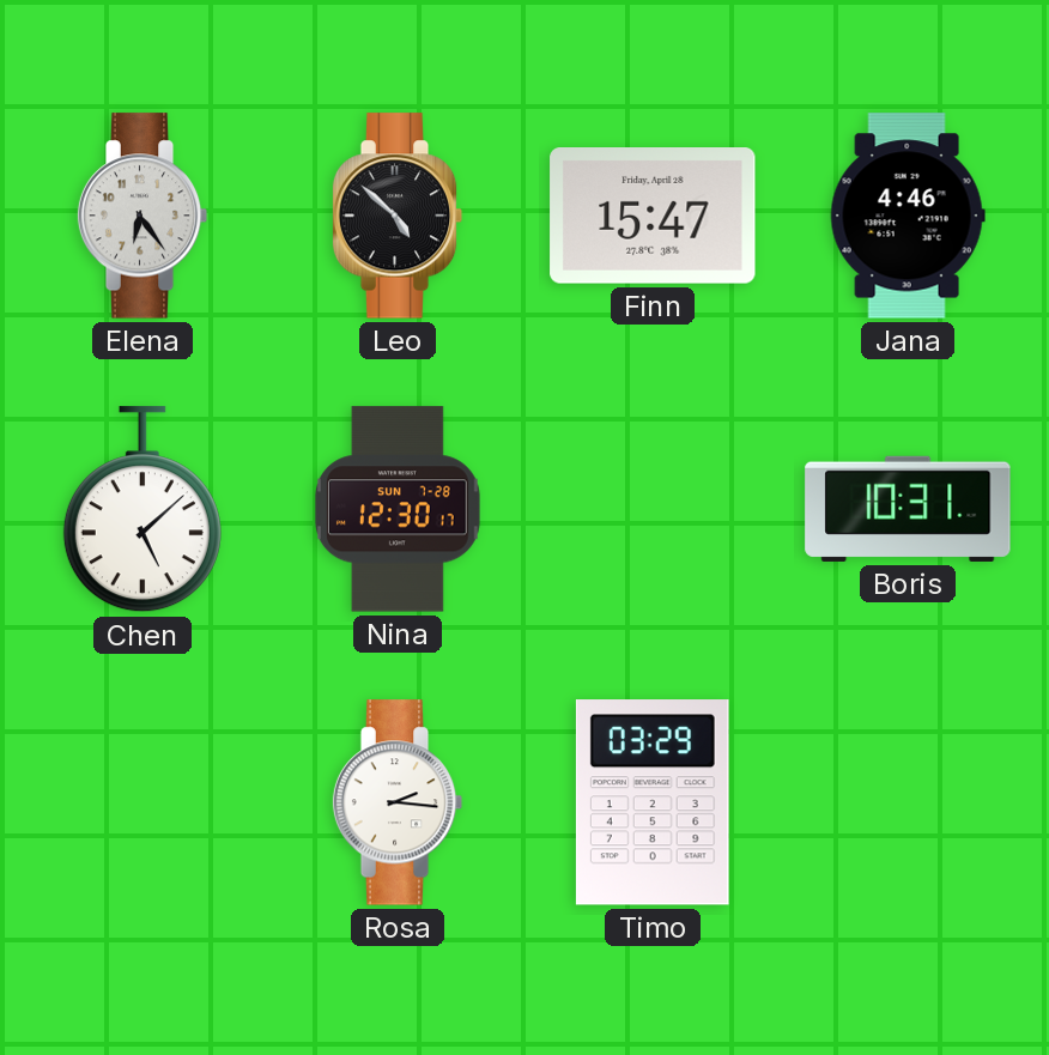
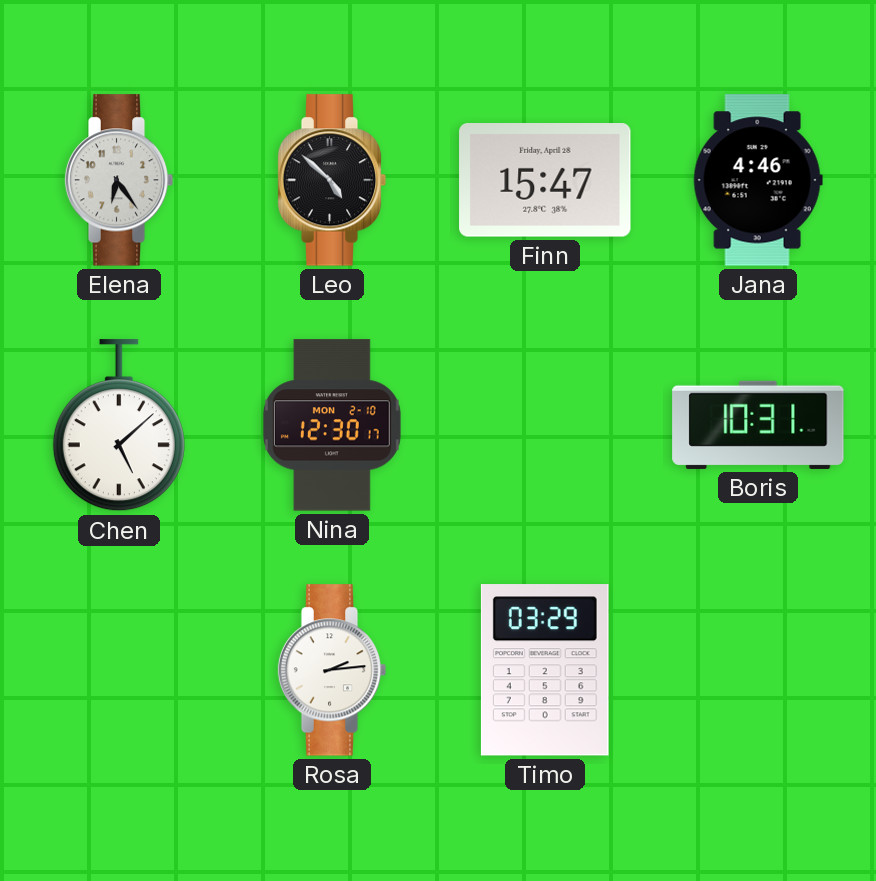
Nina date: SUN 7-28 -> MON 2-10
Rosa: 2:16 -> 2:14
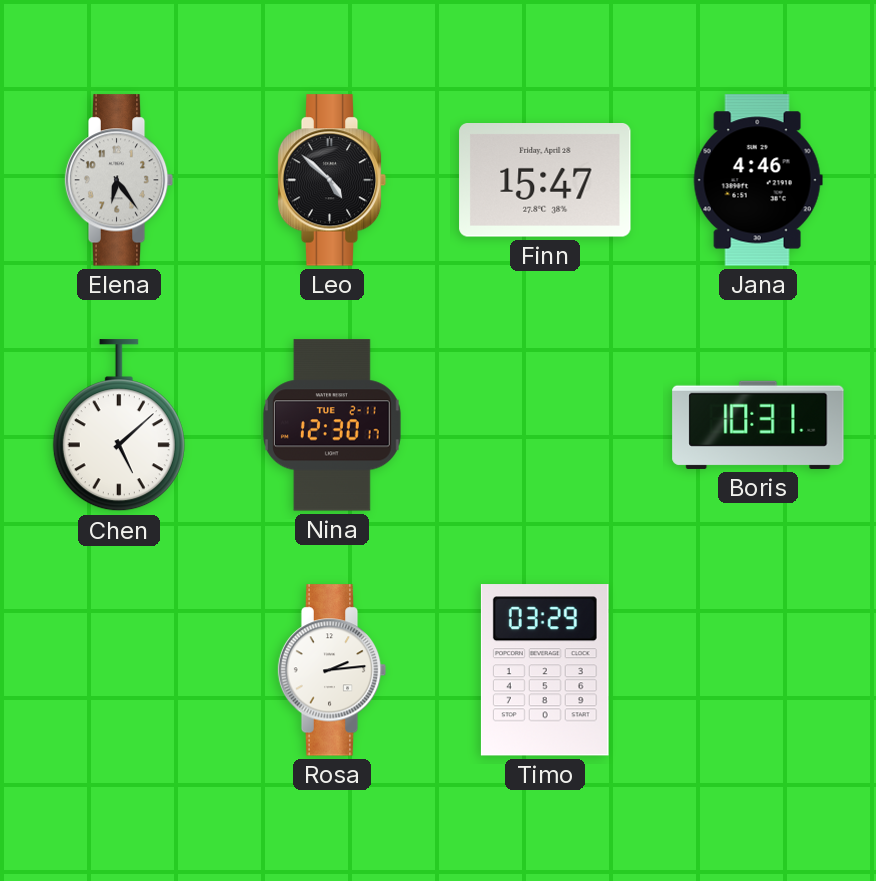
Nina date: MON 2-10 -> TUE 2-11
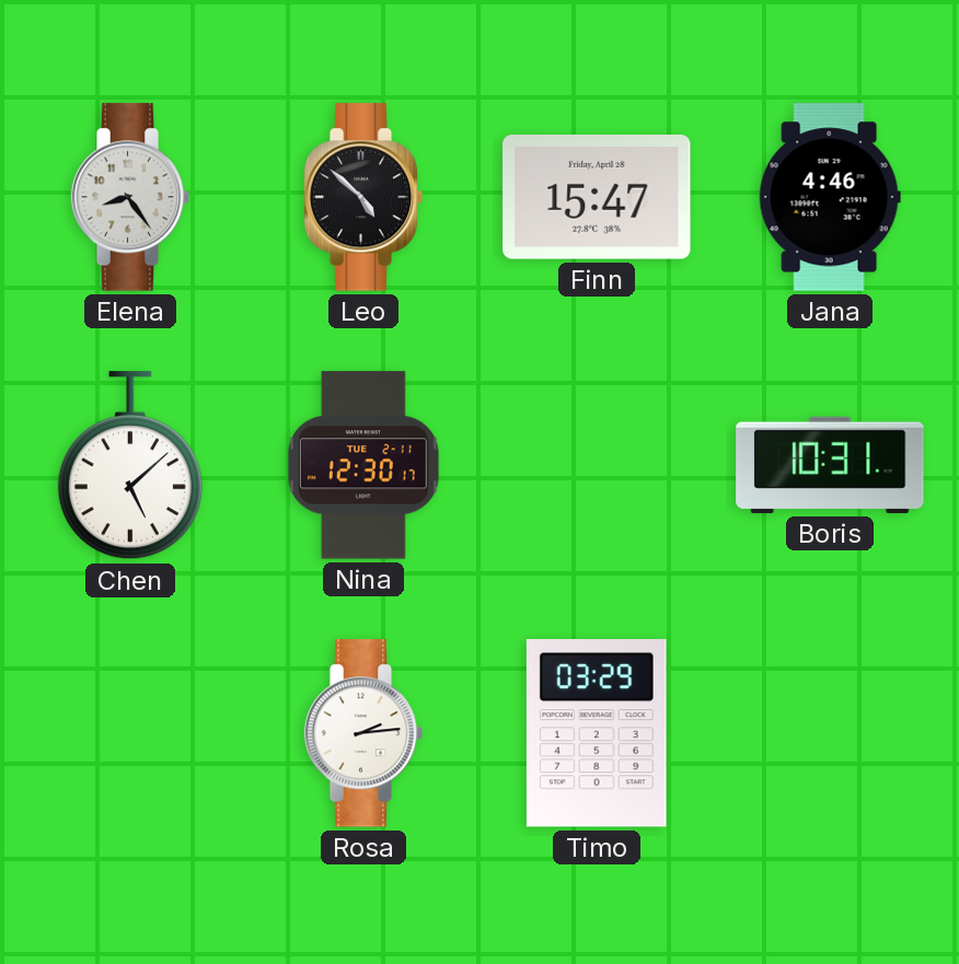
Elena: 6:24 -> 8:24
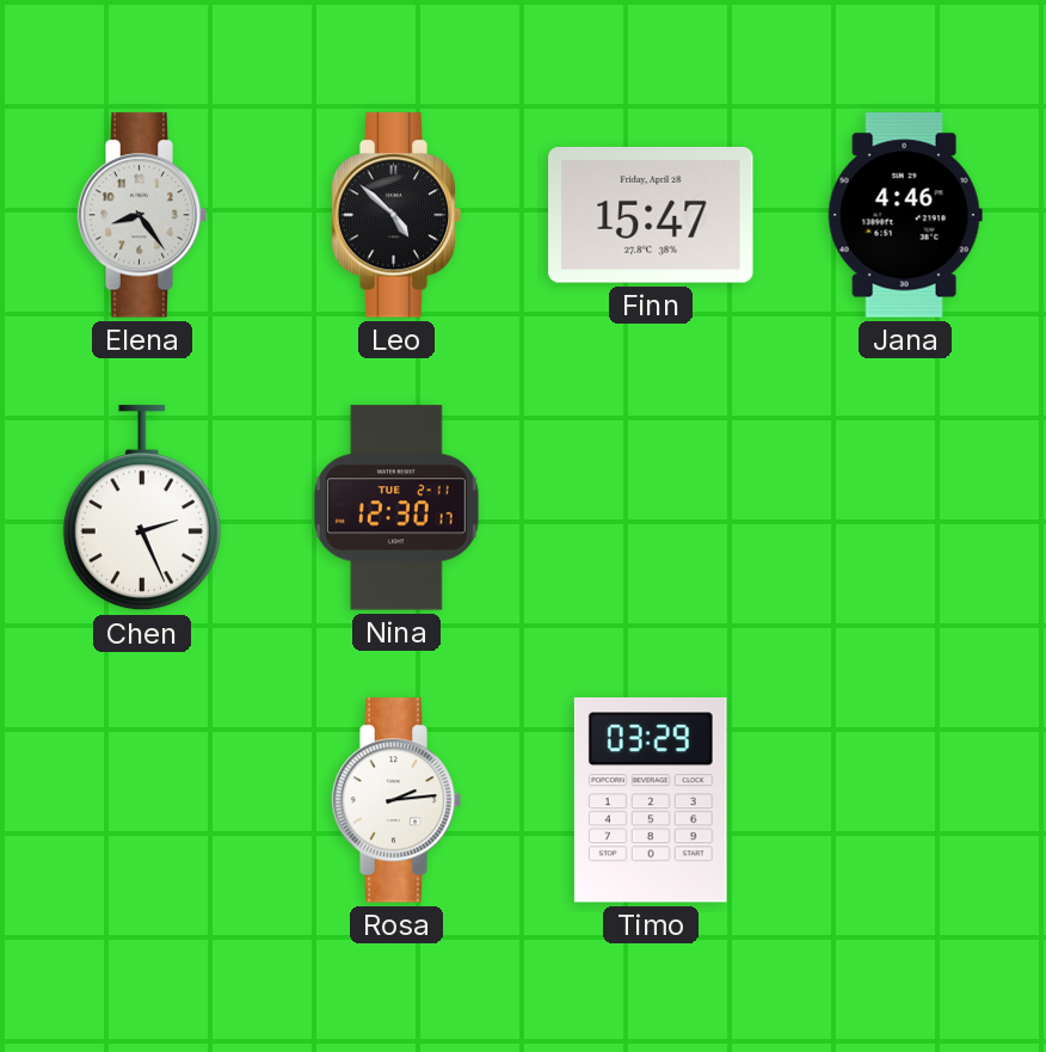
Chen: 5:08 -> 2:26
Boris: 10:31 -> none
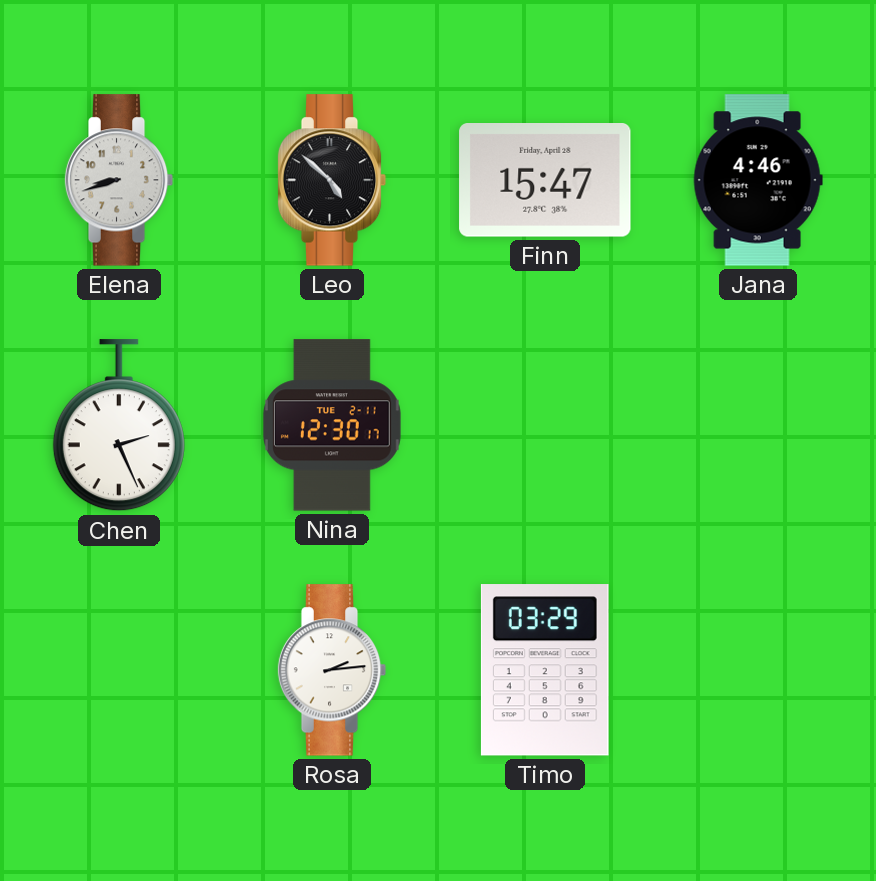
Elena: 8:24 -> 8:42
